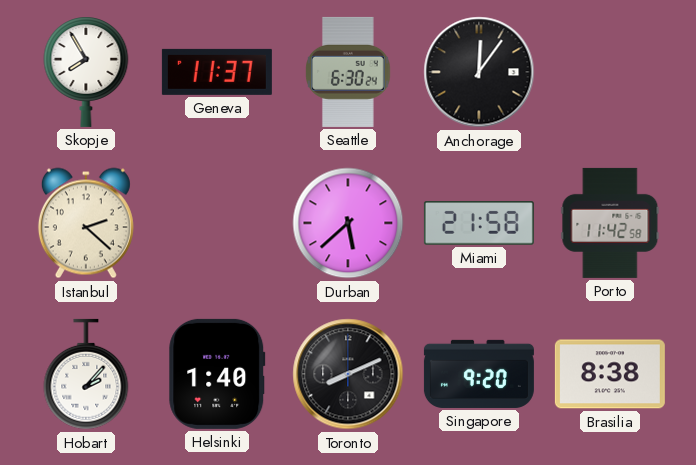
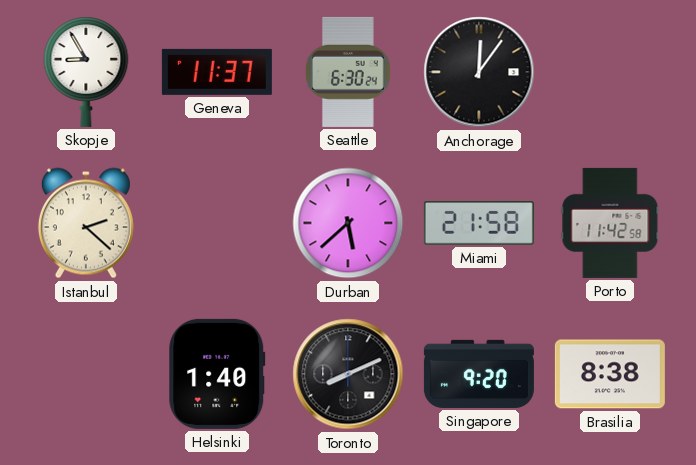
Skopje: 7:55 -> 8:55
Hobart: 2:07 -> none
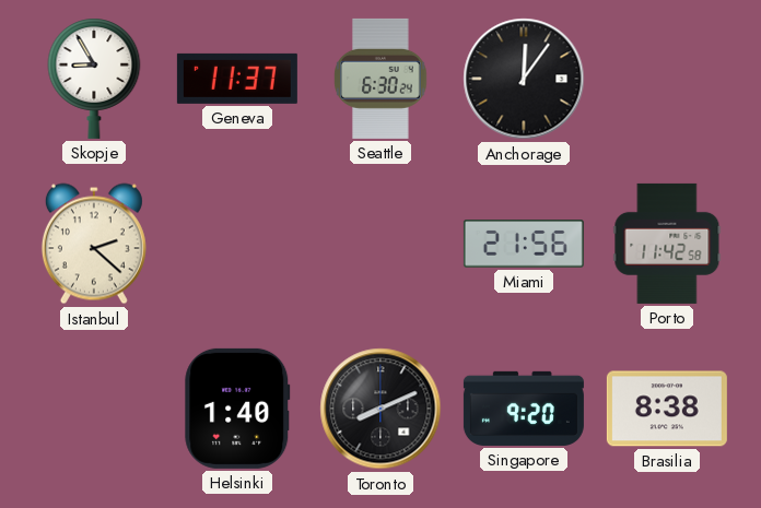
Durban: 5:38 -> none
Miami: 21:58 -> 21:56
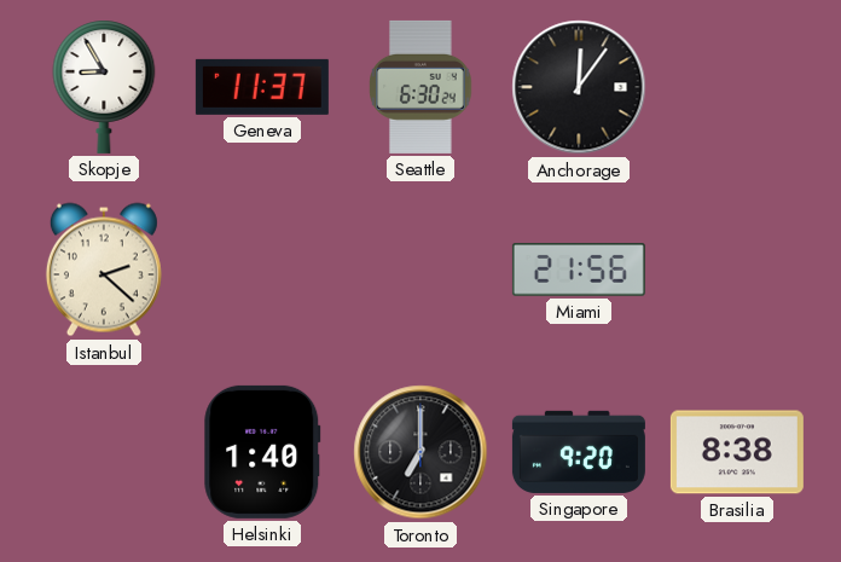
Porto: 11:42 -> none
Toronto: 8:11 -> 7:00
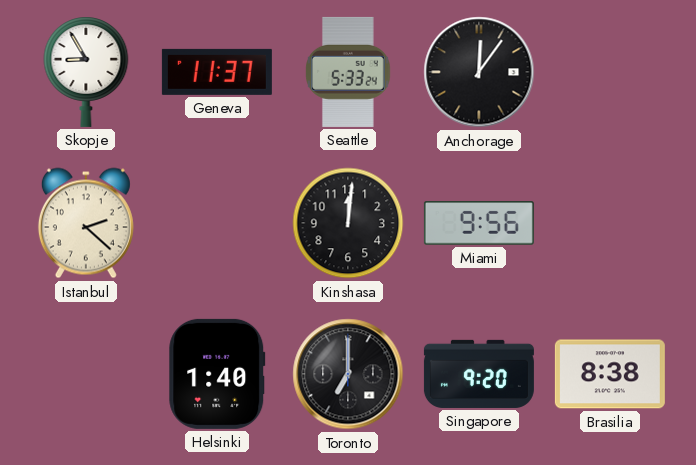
Seattle: 6:30 -> 5:33
Kinshasa: none -> 12:01
Miami: 21:56 -> 9:56
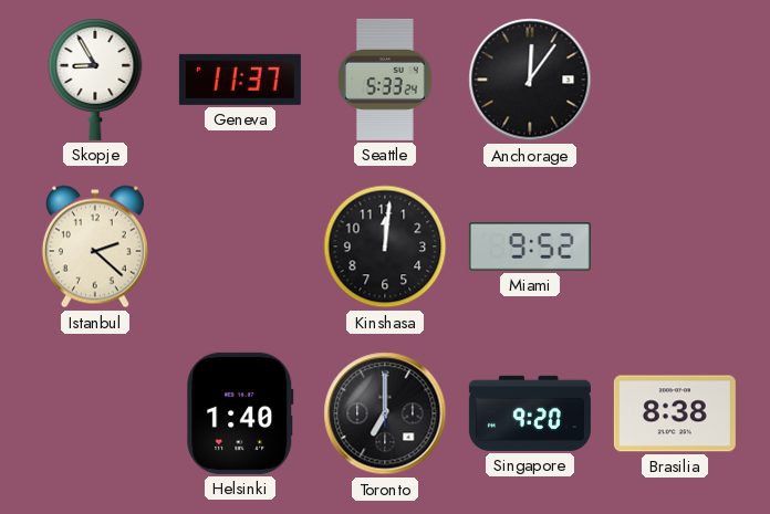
Miami: 9:56 -> 9:52
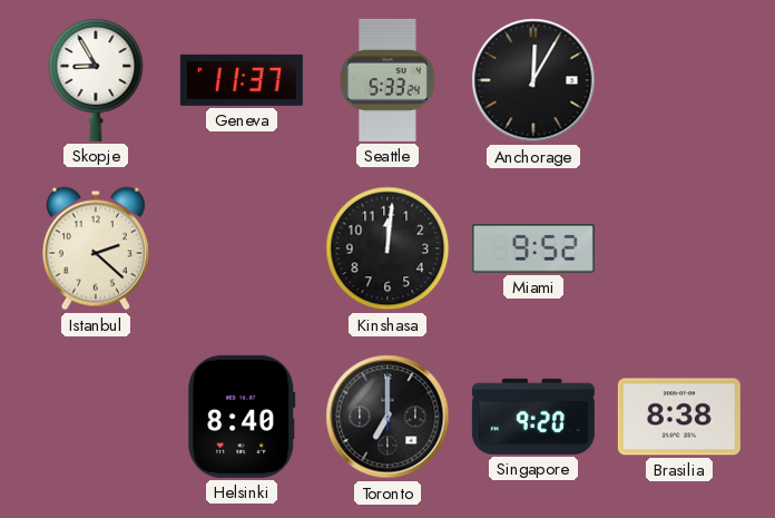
Anchorage: 12:06 -> 12:05
Helsinki: 1:40 -> 8:40
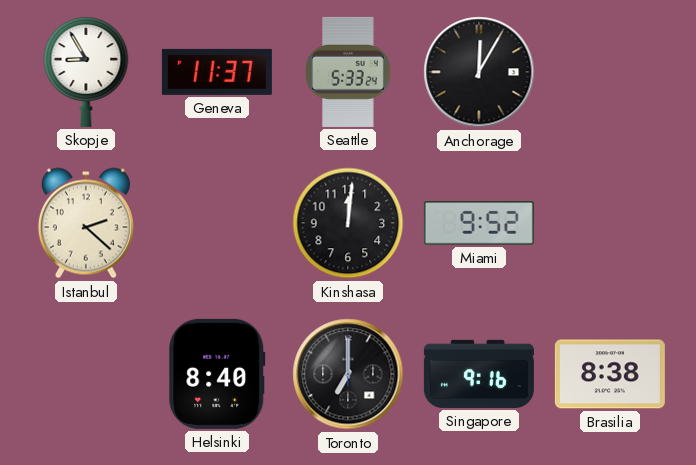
Singapore: 9:20 -> 9:16
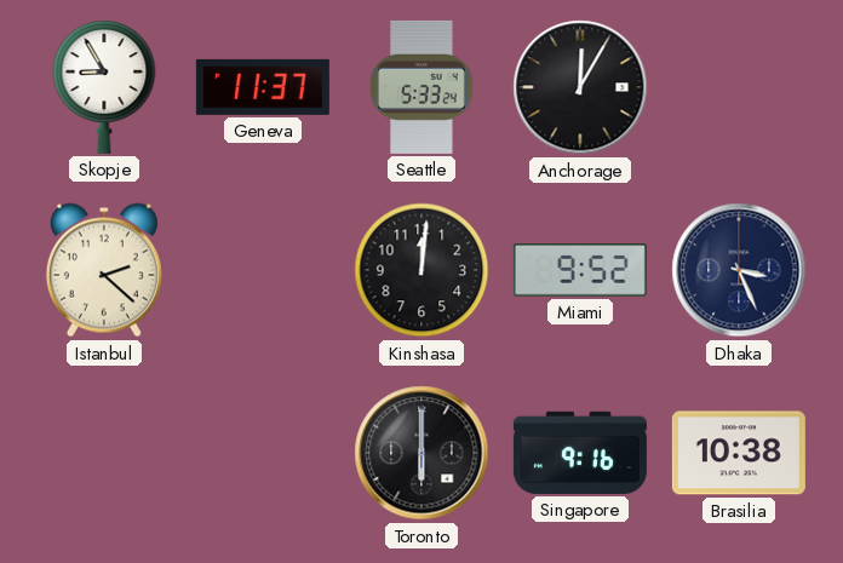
Dhaka: none -> 3:26
Helsinki: 8:40 -> none
Toronto: 7:00 -> 6:00
Brasilia: 8:38 -> 10:38
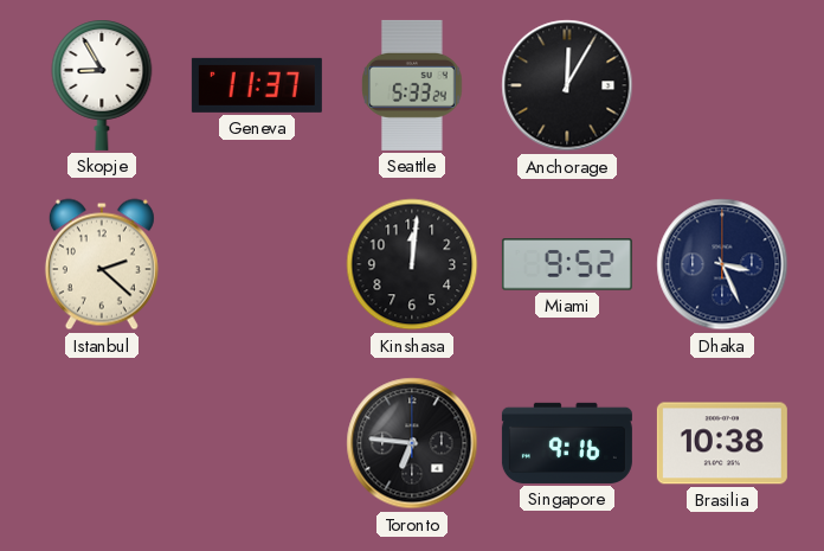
Toronto: 6:00 -> 6:46
